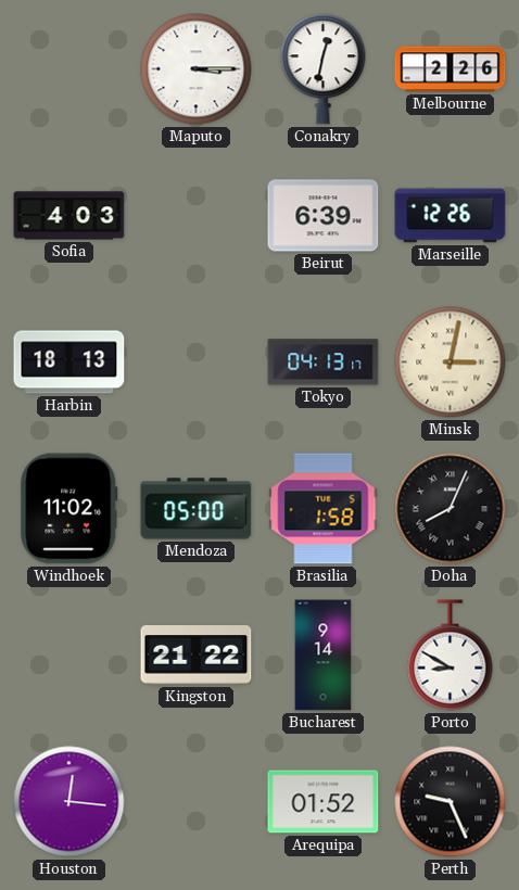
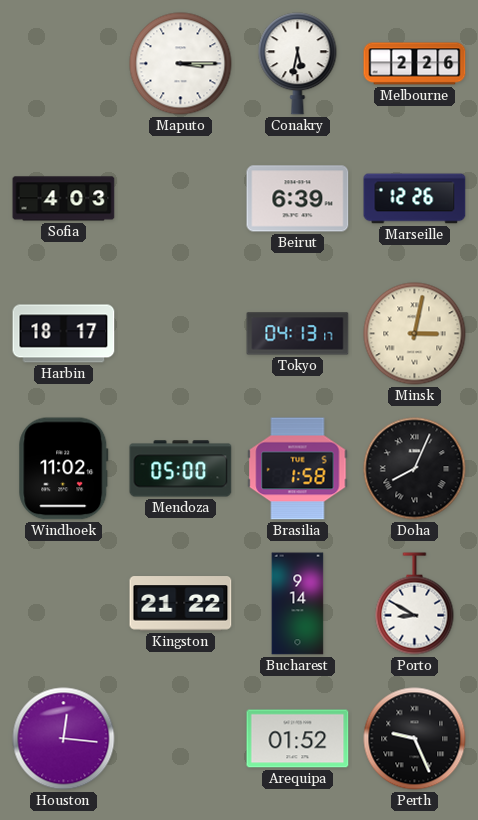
Conakry: 12:32 -> 5:32
Harbin: 18:13 -> 18:17
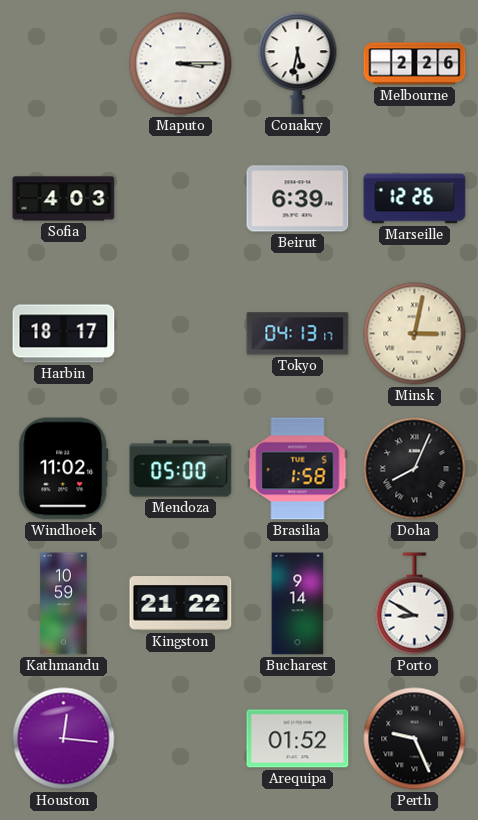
Kathmandu: none -> 10:59
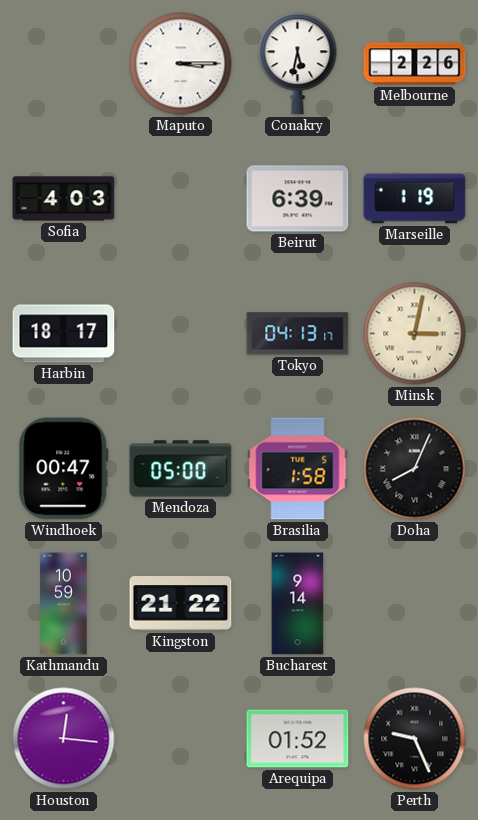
Marseille: 12:26 -> 1:19
Windhoek: 11:02 -> 00:47
Porto: 8:50 -> none
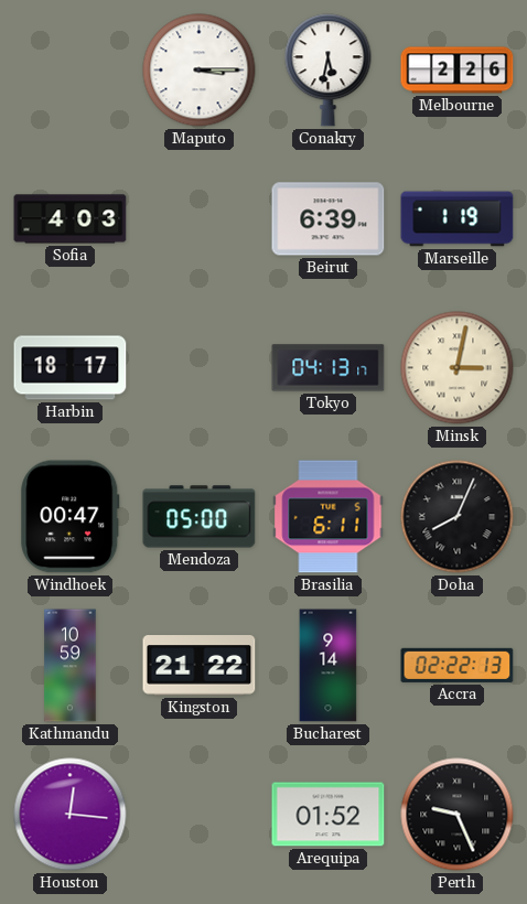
Brasilia: 1:58 -> 6:11
Accra: none -> 02:22
